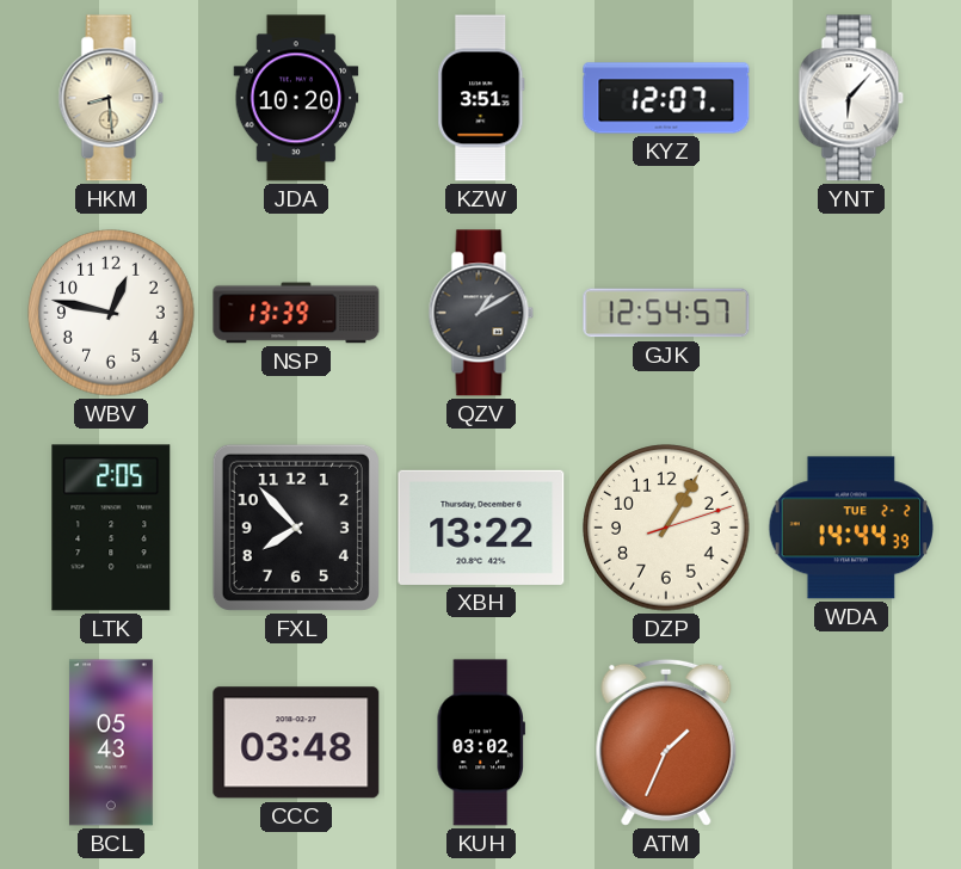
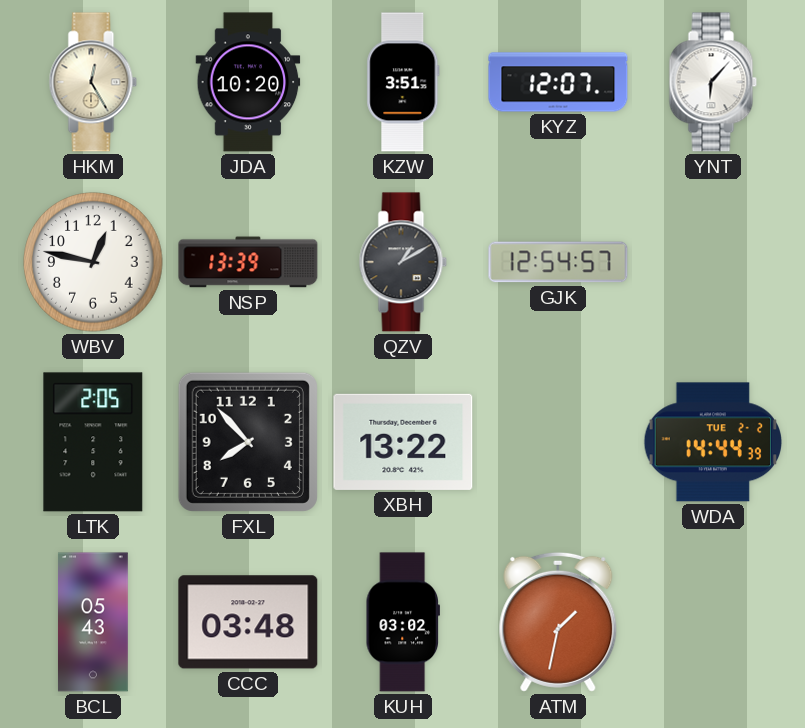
HKM: 8:29 -> 12:25
DZP: 1:05 -> none
ATM: 1:34 -> 1:32
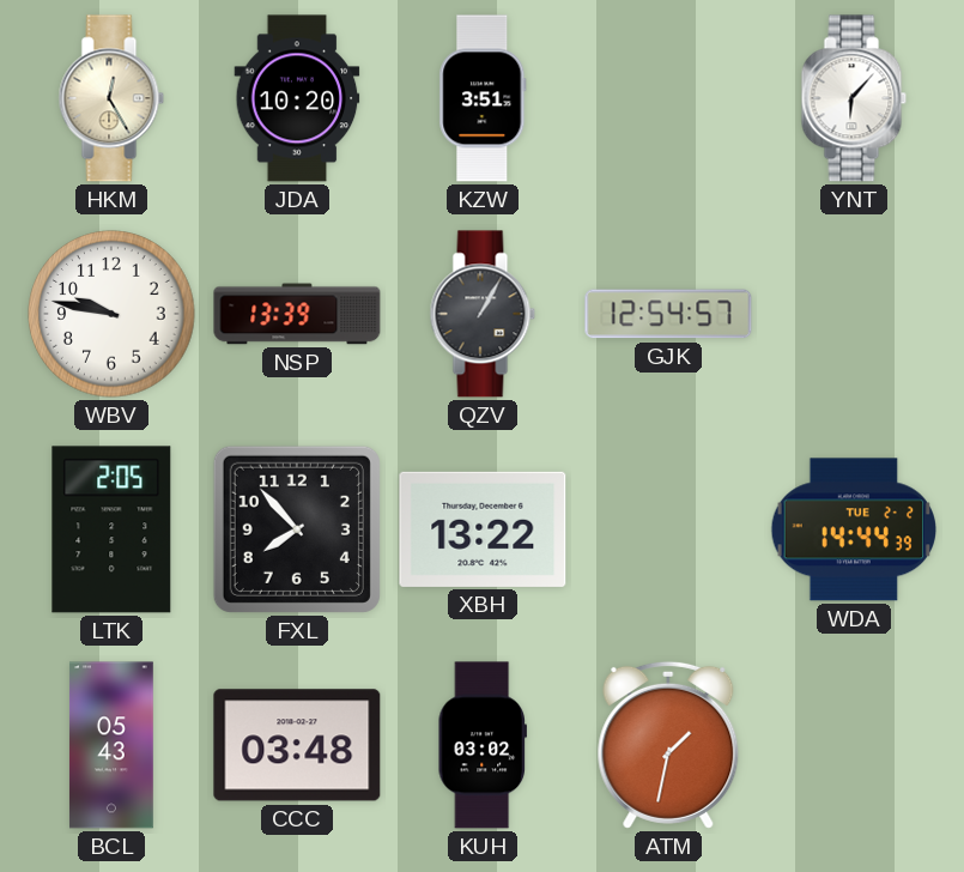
KYZ: 12:07 -> none
WBV: 12:47 -> 9:47
QZV: 1:10 -> 1:05
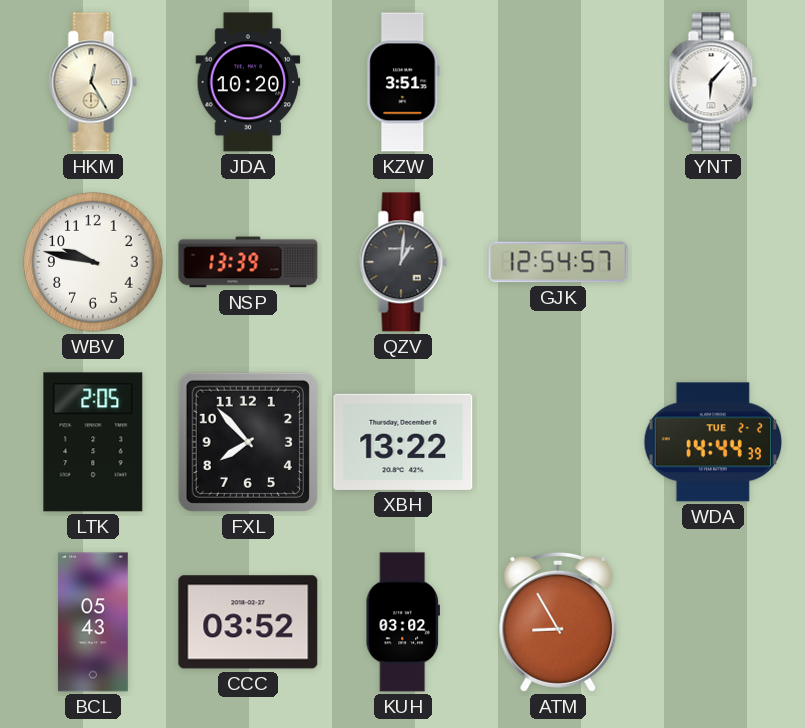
QZV: 1:05 -> 1:01
CCC: 03:48 -> 03:52
ATM: 1:32 -> 8:55
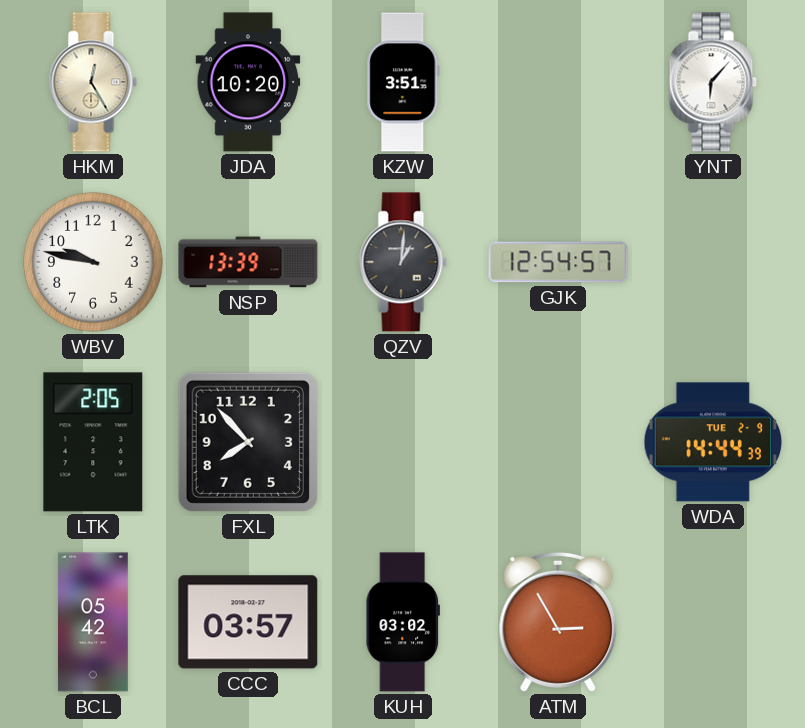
XBH: 13:22 -> none
WDA date: TUE 2-2 -> TUE 2-9
BCL: 05:43 -> 05:42
CCC: 03:52 -> 03:57
ATM: 8:55 -> 2:55
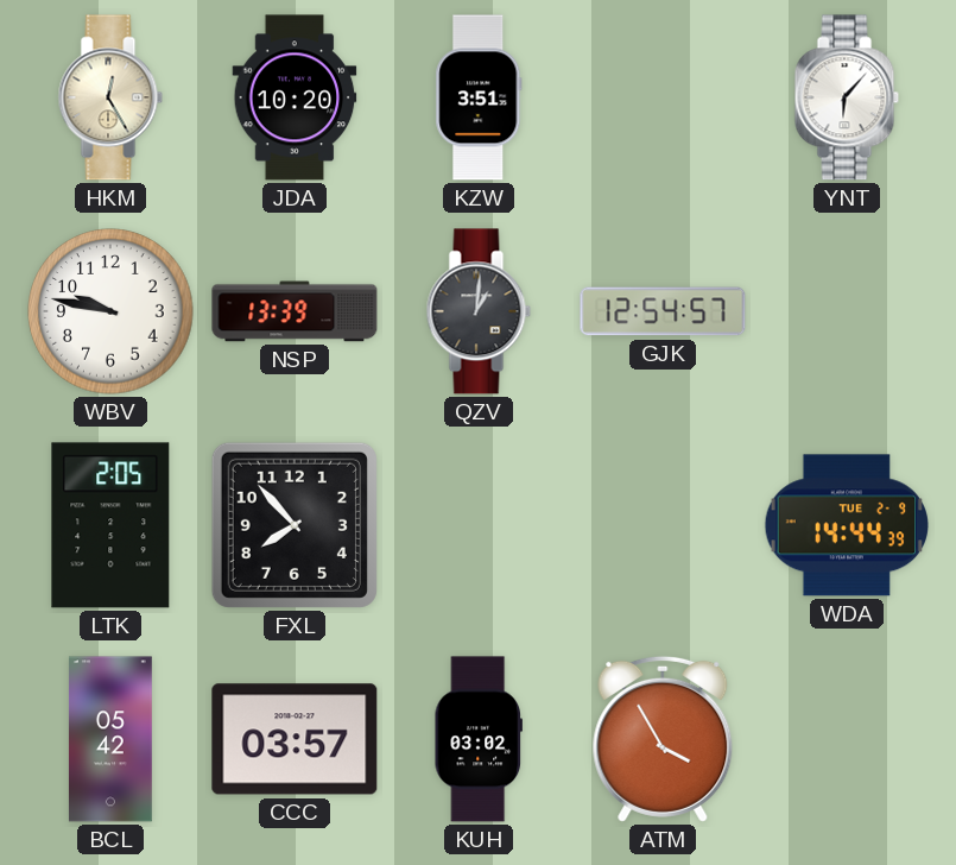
ATM: 2:55 -> 3:55
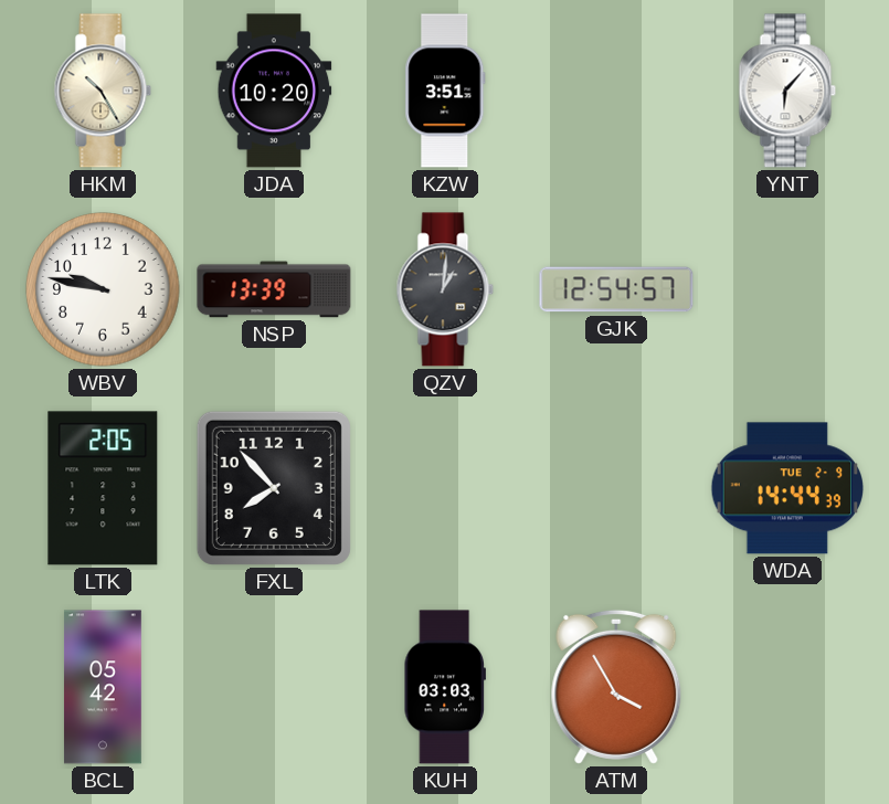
HKM: 12:25 -> 10:25
CCC: 03:57 -> none
KUH: 03:02 -> 03:03
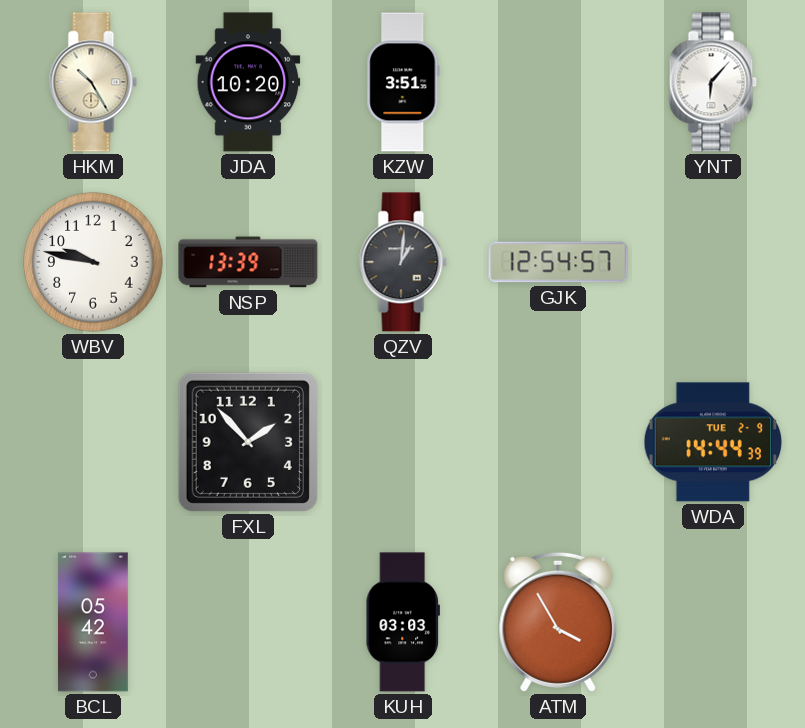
LTK: 2:05 -> none
FXL: 7:53 -> 1:53
